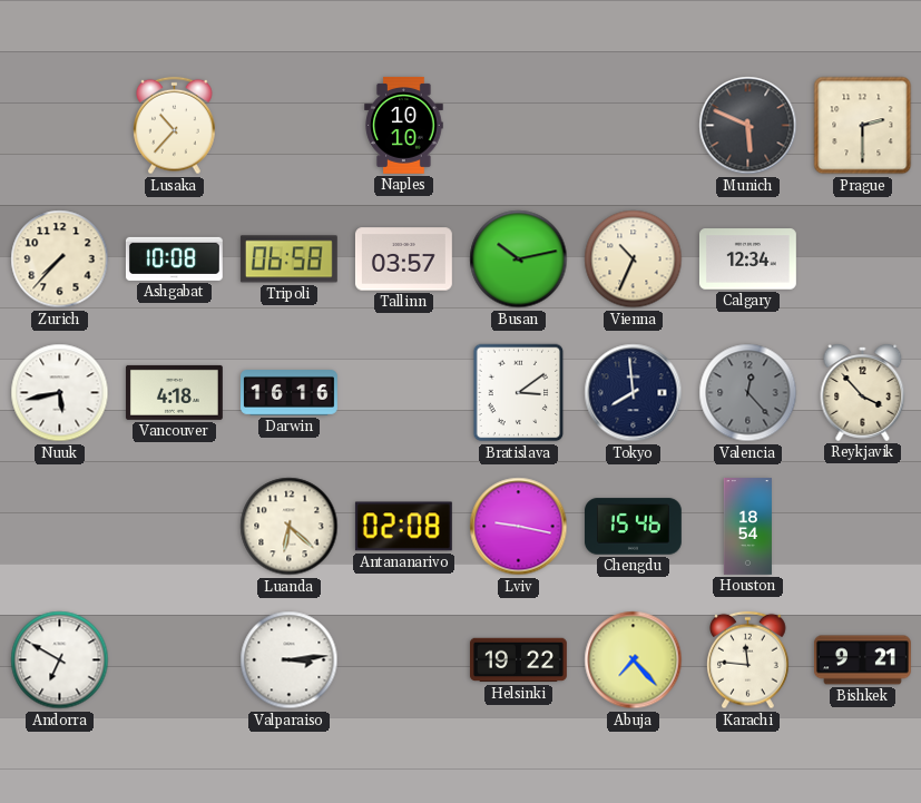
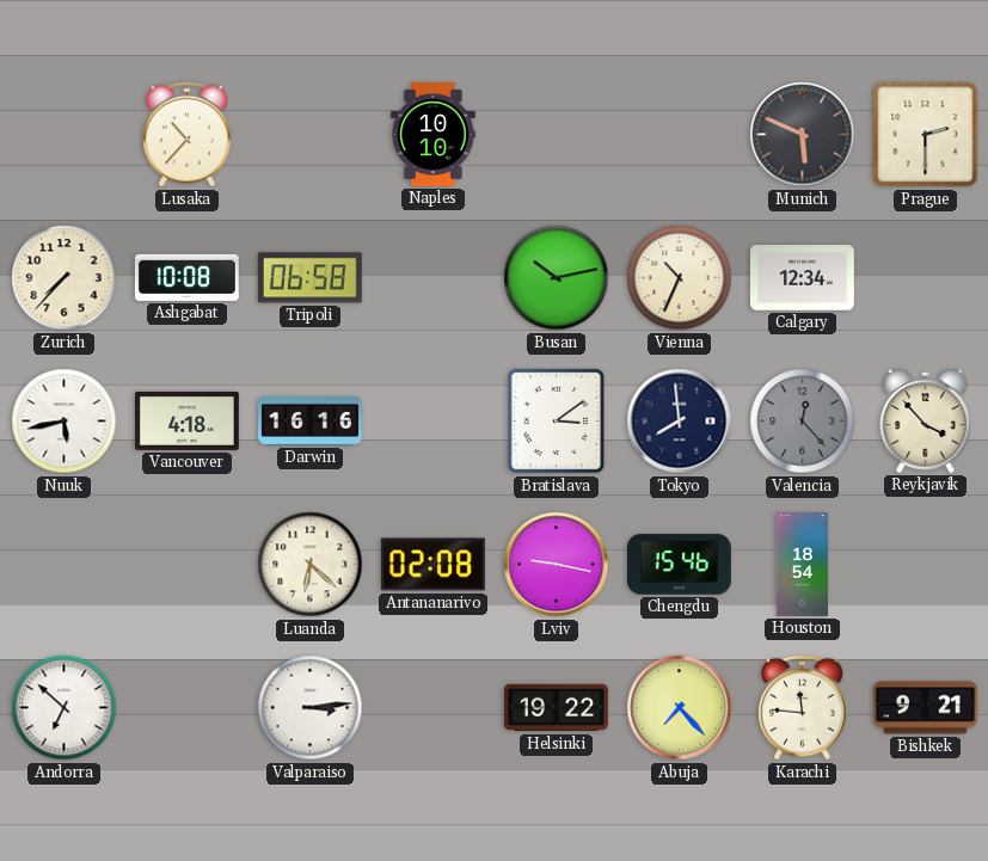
Tallinn: 03:57 -> none
Andorra: 6:50 -> 6:52
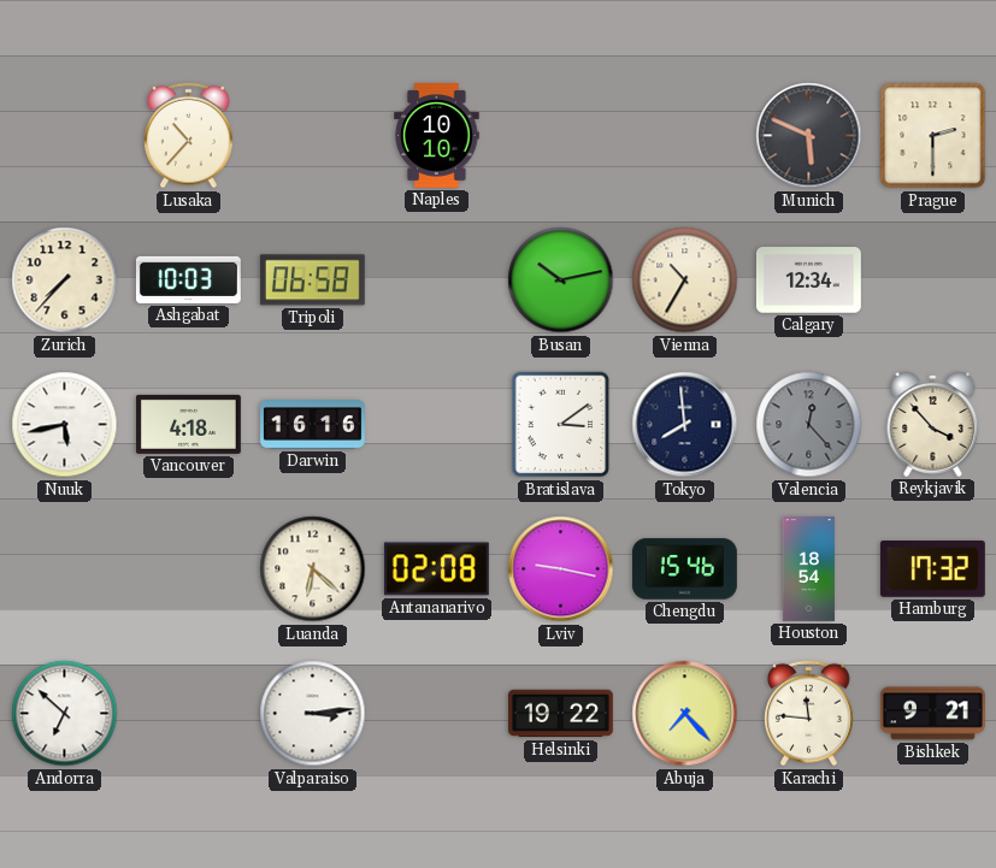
Ashgabat: 10:08 -> 10:03
Vienna: 10:34 -> 10:35
Hamburg: none -> 17:32
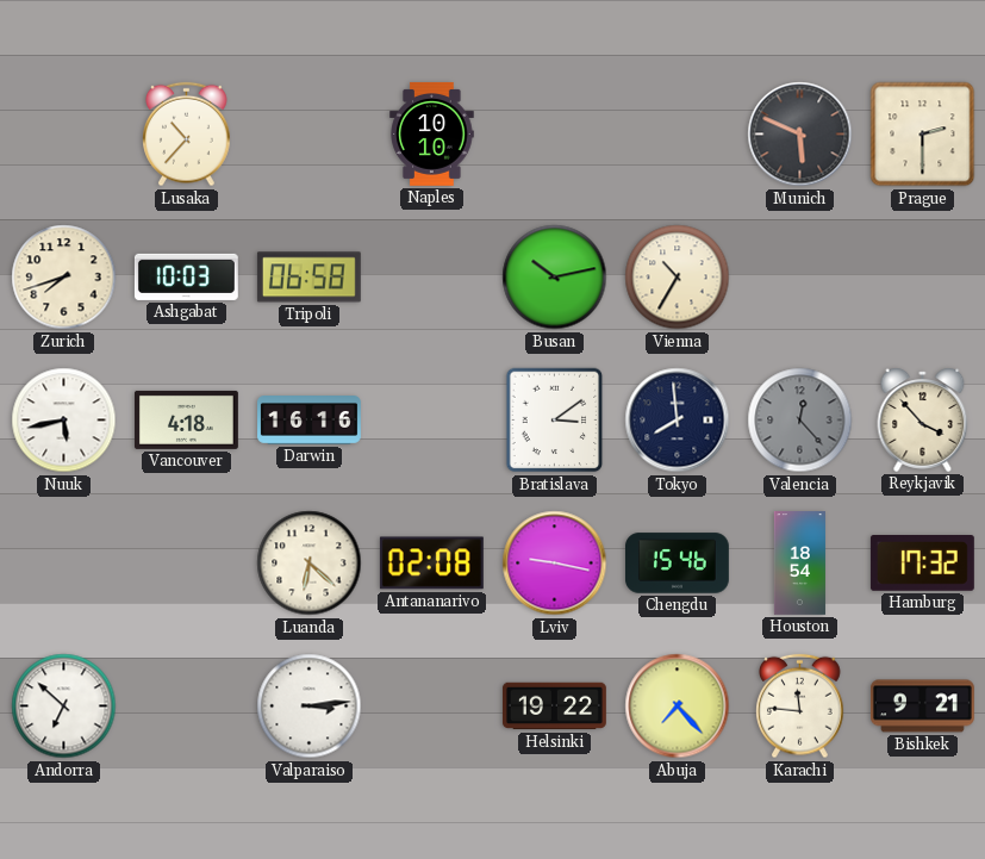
Zurich: 7:37 -> 7:42
Calgary: 12:34 -> none
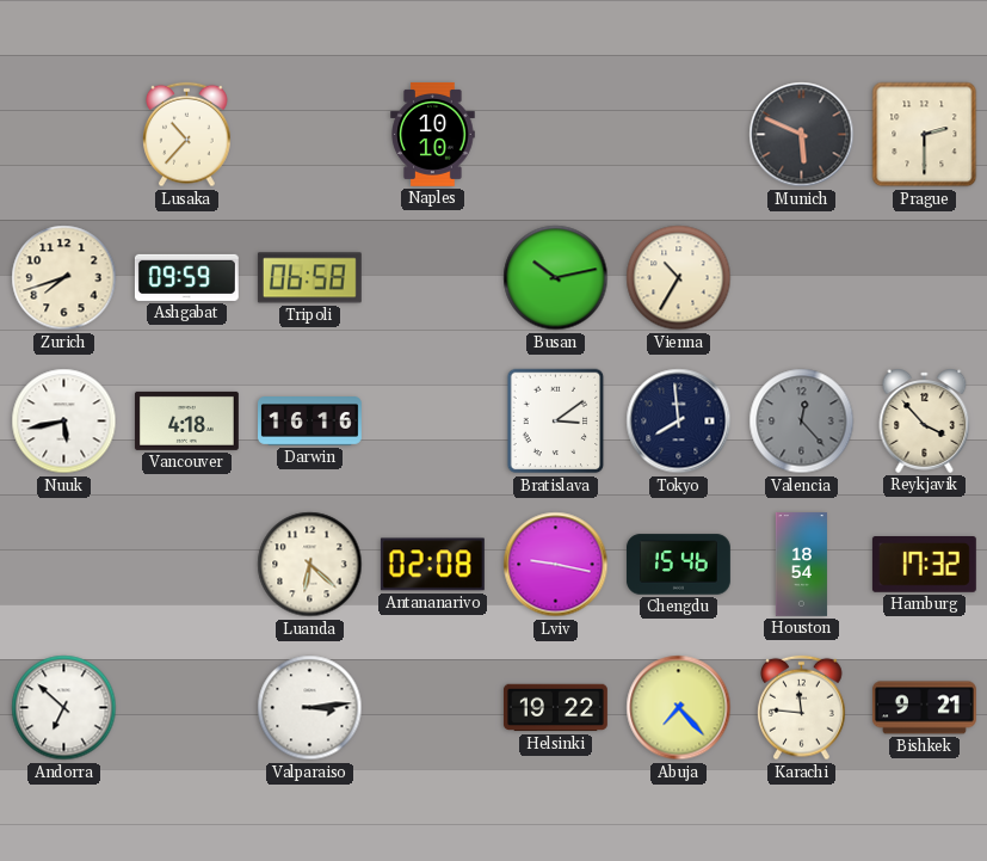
Ashgabat: 10:03 -> 09:59
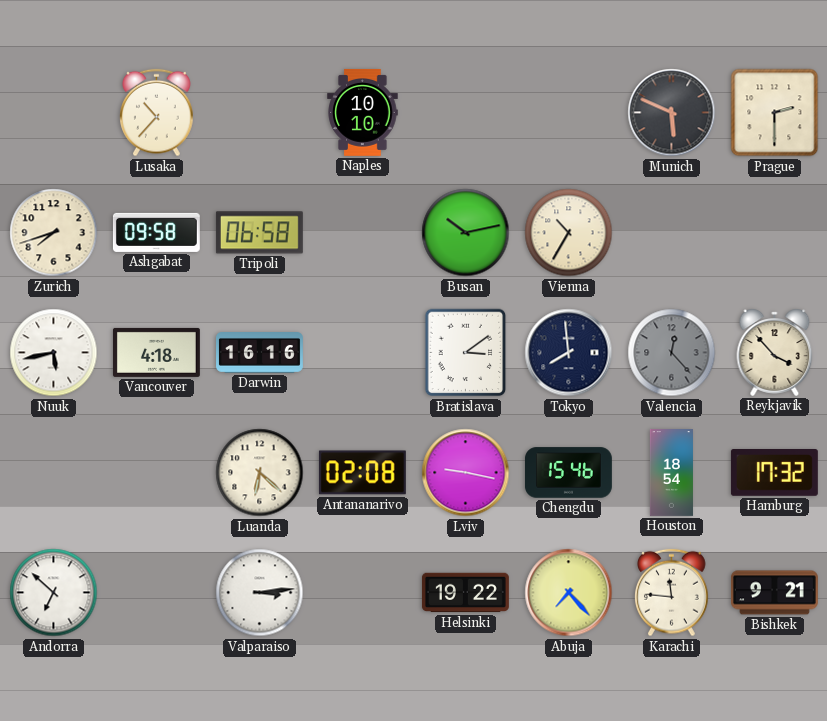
Ashgabat: 09:59 -> 09:58
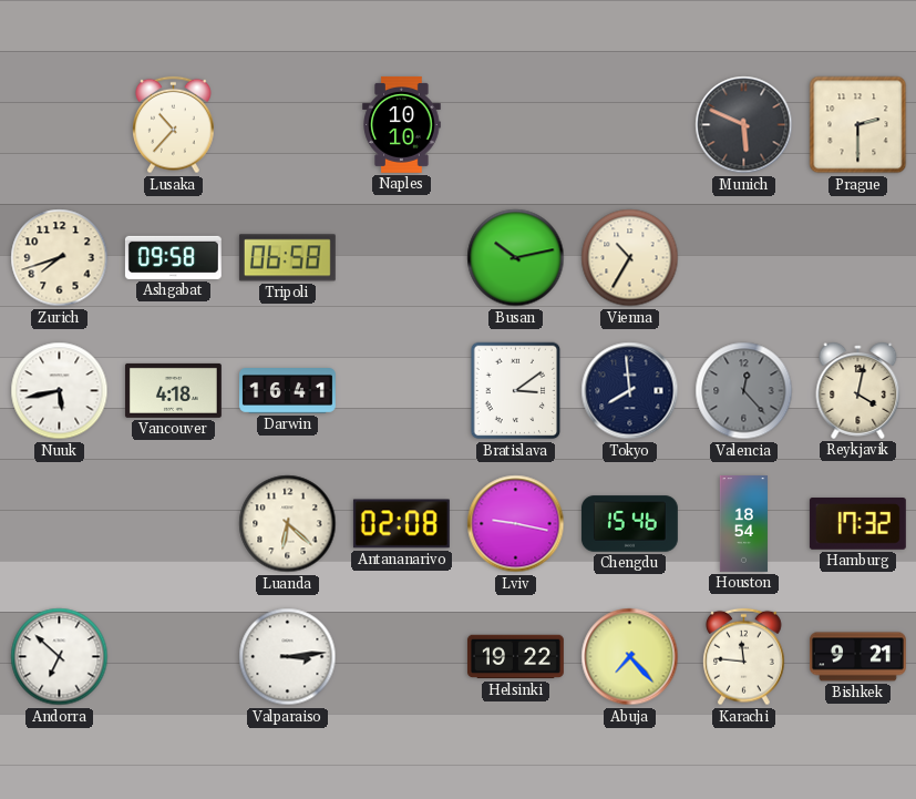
Darwin: 16:16 -> 16:41
Reykjavik: 3:53 -> 4:02
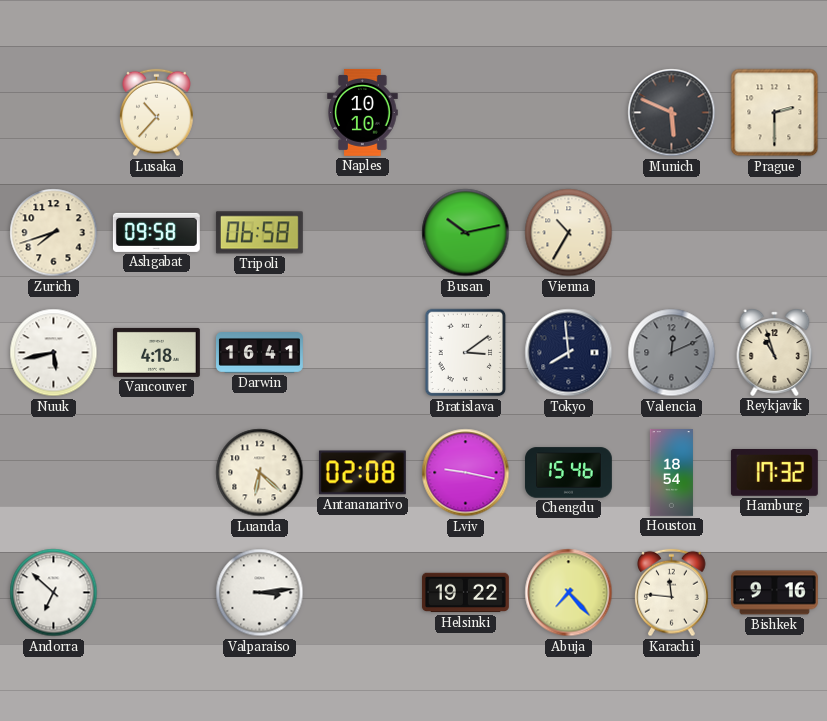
Valencia: 12:23 -> 12:11
Reykjavik: 4:02 -> 10:57
Bishkek: 9:21 -> 9:16
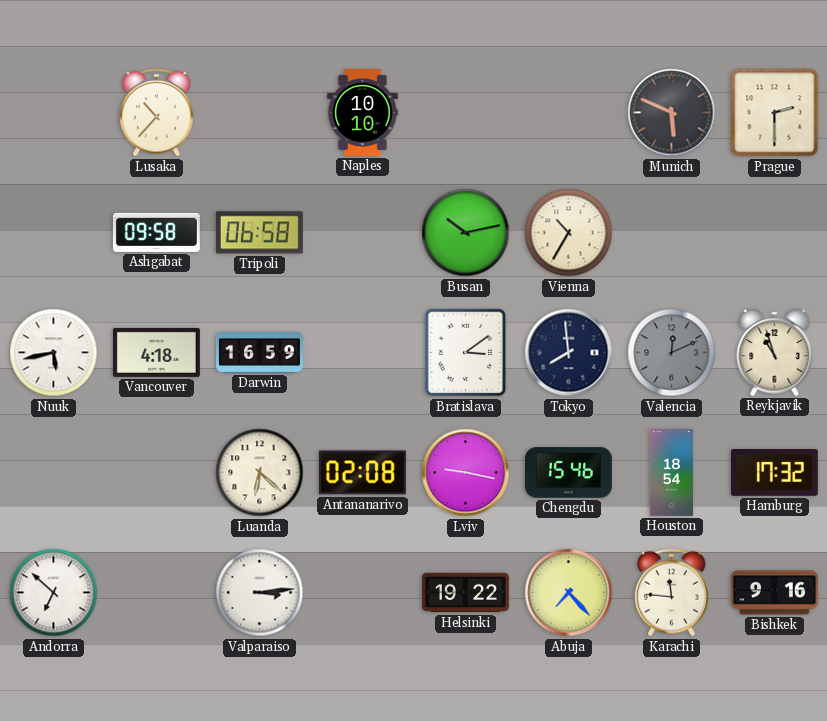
Zurich: 7:42 -> none
Darwin: 16:41 -> 16:59
